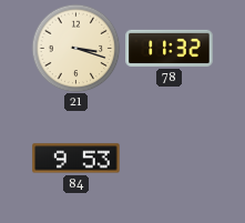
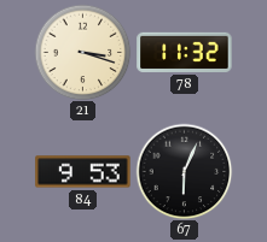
67: none -> 6:04
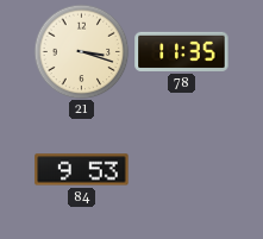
78: 11:32 -> 11:35
67: 6:04 -> none
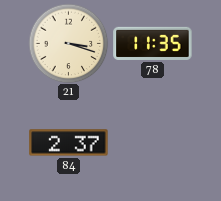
84: 9:53 -> 2:37
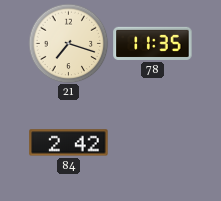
21: 3:18 -> 7:18
84: 2:37 -> 2:42
